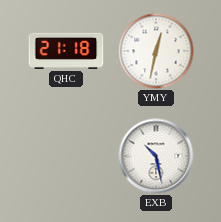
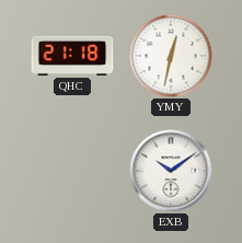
EXB: 10:28 -> 10:09
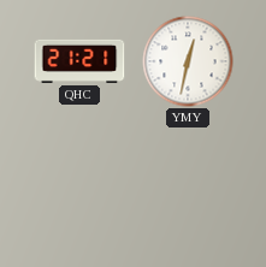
QHC: 21:18 -> 21:21
EXB: 10:09 -> none
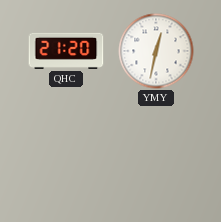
QHC: 21:21 -> 21:20
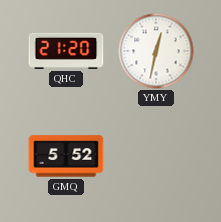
GMQ: none -> 5:52
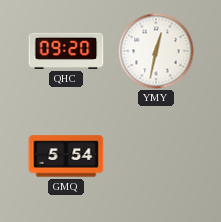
QHC: 21:20 -> 09:20
GMQ: 5:52 -> 5:54
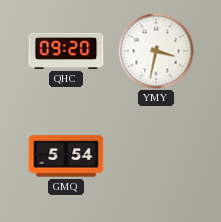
YMY: 12:32 -> 3:32
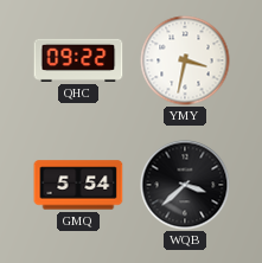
QHC: 09:20 -> 09:22
WQB: none -> 3:38
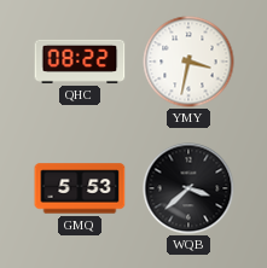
QHC: 09:22 -> 08:22
GMQ: 5:54 -> 5:53
